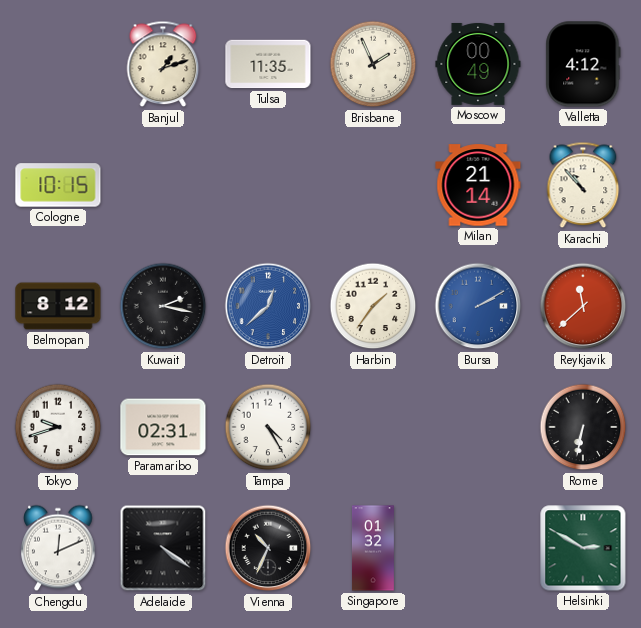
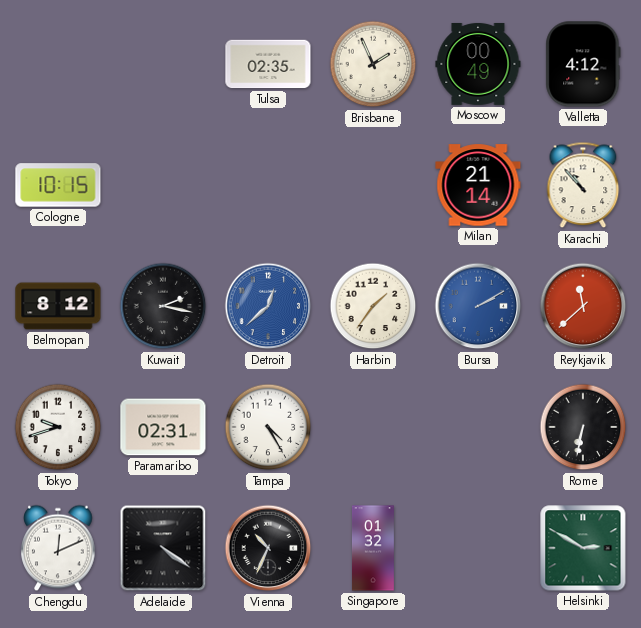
Banjul: 1:12 -> none
Tulsa: 11:35 -> 02:35
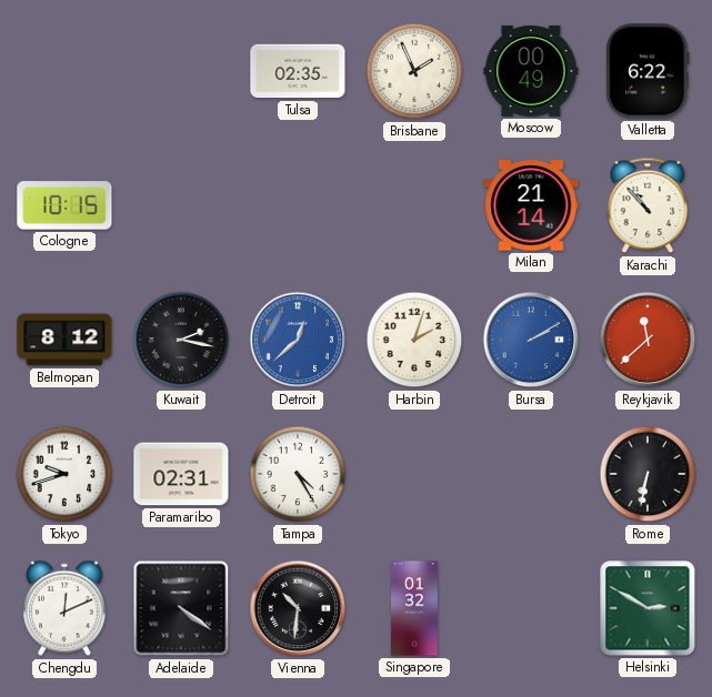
Valletta: 4:12 -> 6:22
Harbin: 1:36 -> 2:03
Vienna: 10:34 -> 10:31
